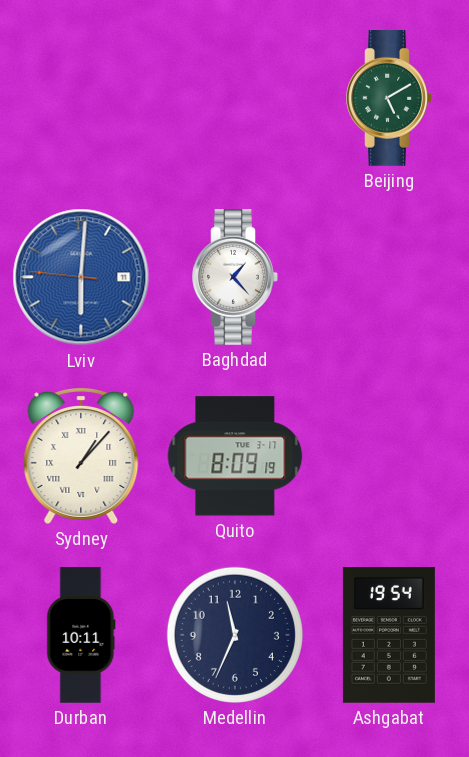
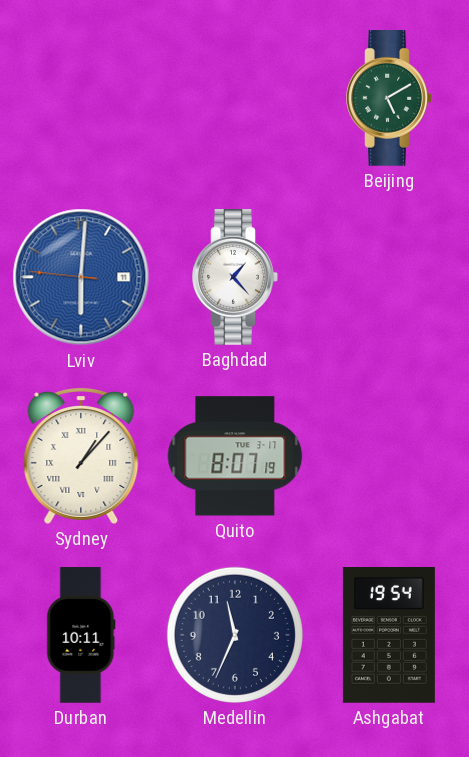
Quito: 8:09 -> 8:07
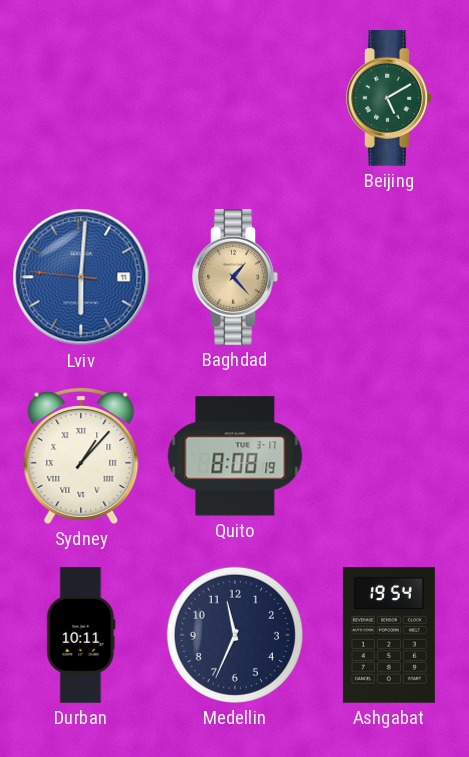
Baghdad dial: white -> champagne
Quito: 8:07 -> 8:08
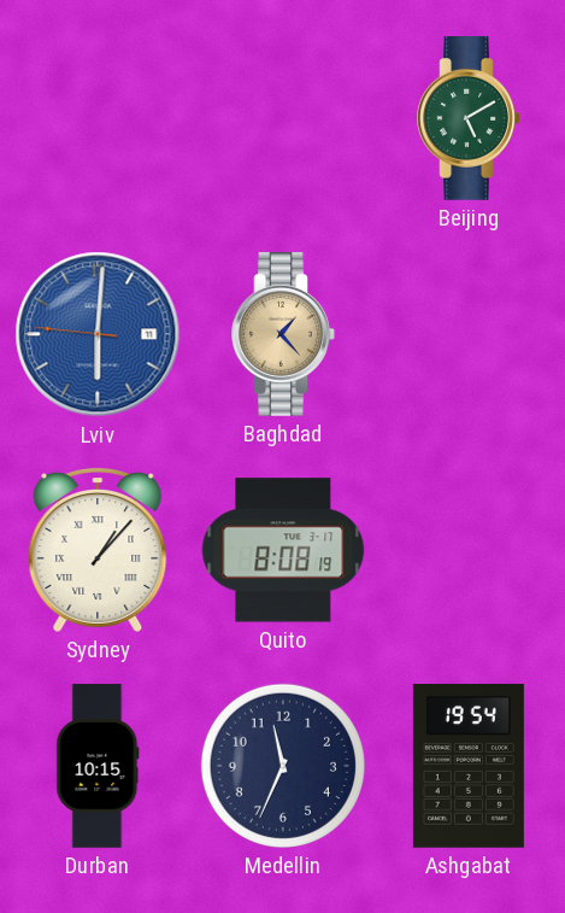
Durban: 10:11 -> 10:15
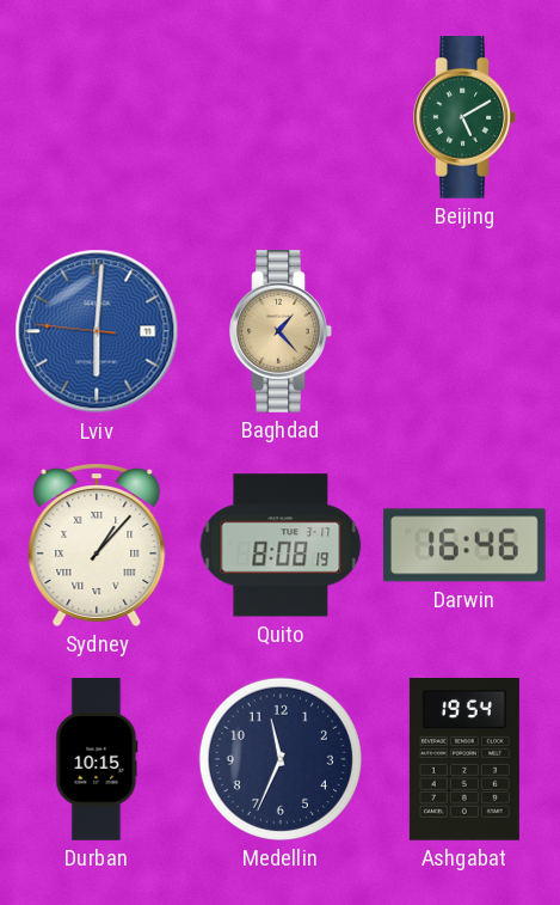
Darwin: none -> 16:46
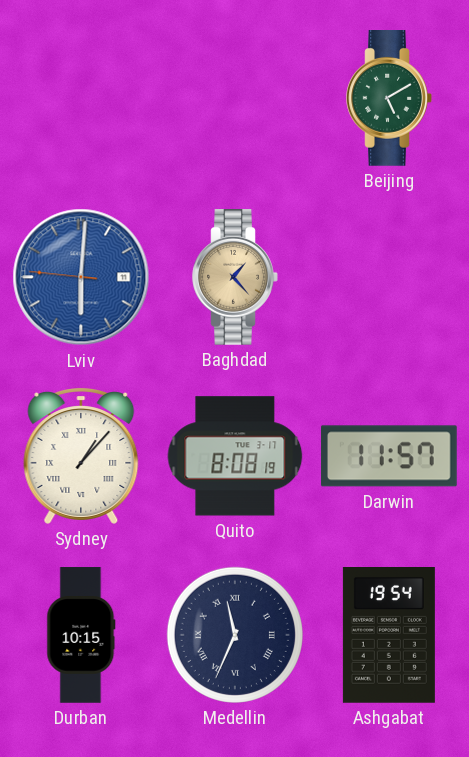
Darwin: 16:46 -> 11:57
Medellin numerals: Arabic -> Roman
